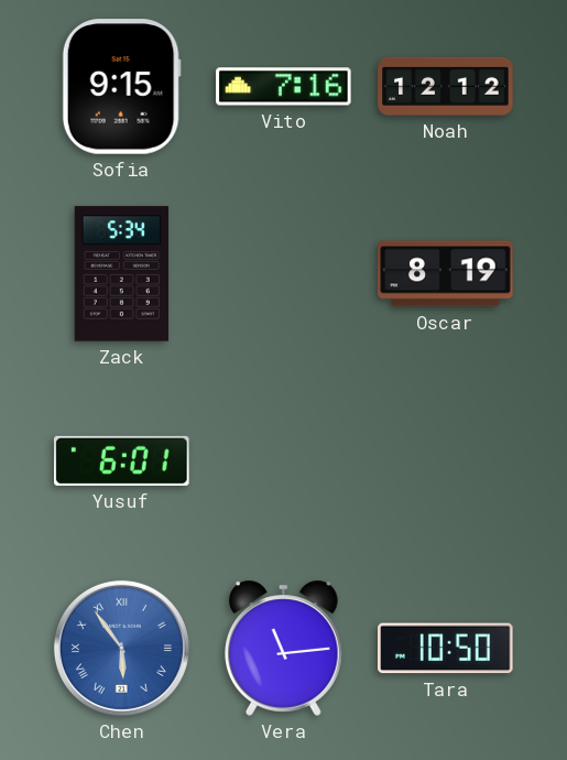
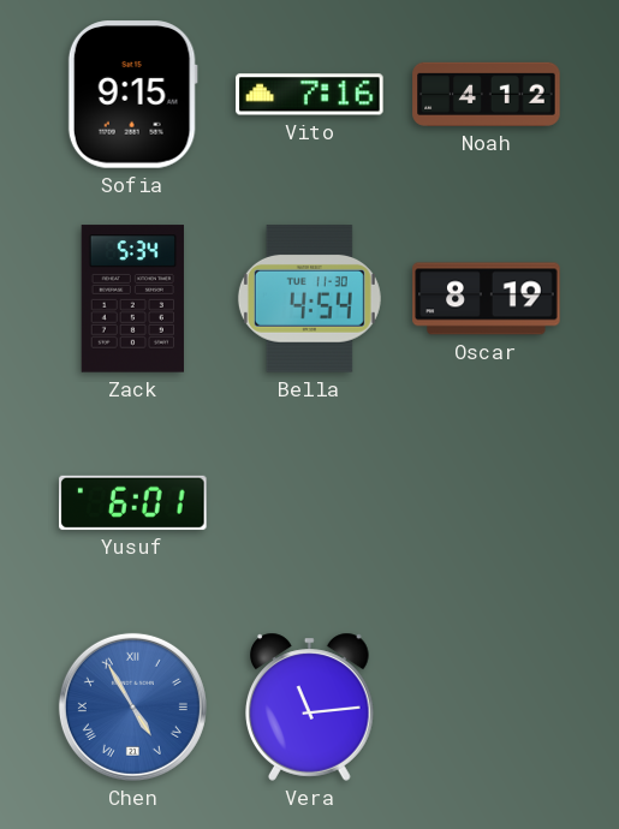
Noah: 12:12 -> 4:12
Bella: none -> 4:54
Chen: 5:54 -> 4:55
Tara: 10:50 -> none
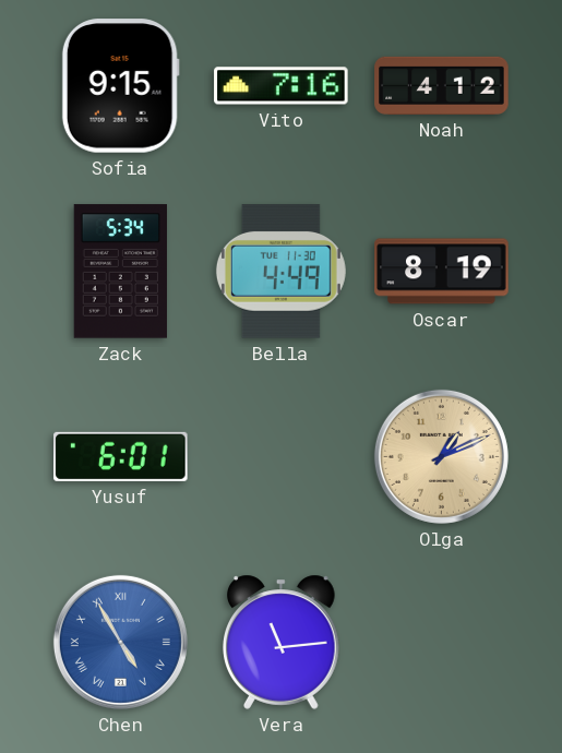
Bella: 4:54 -> 4:49
Olga: none -> 1:11
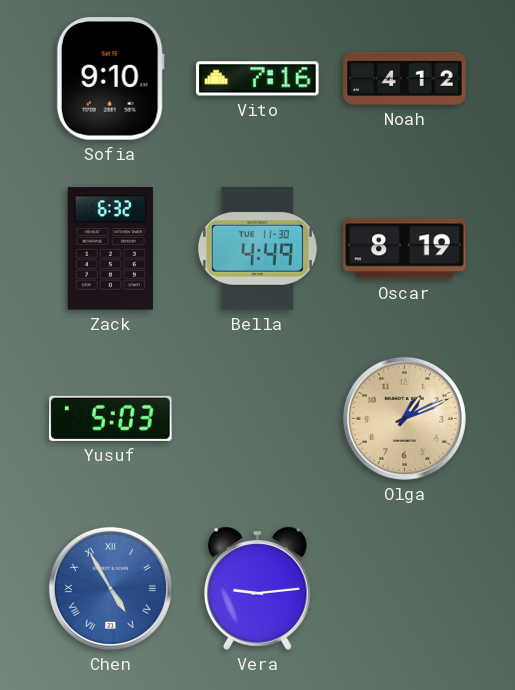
Sofia: 9:15 -> 9:10
Zack: 5:34 -> 6:32
Yusuf: 6:01 -> 5:03
Vera: 11:14 -> 9:14
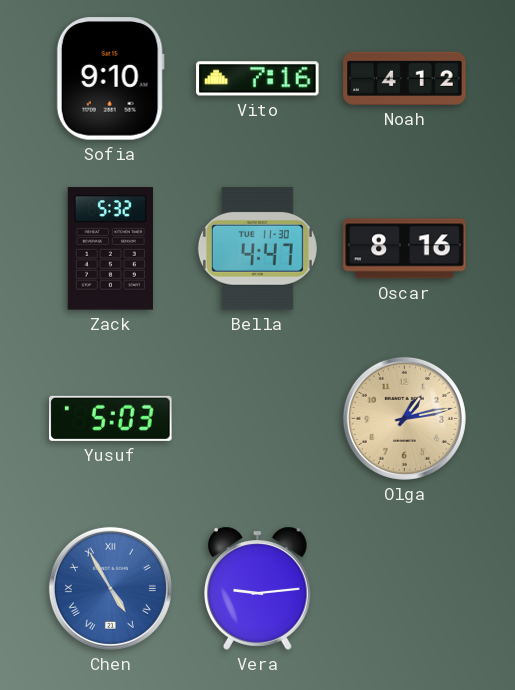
Zack: 6:32 -> 5:32
Bella: 4:49 -> 4:47
Oscar: 8:19 -> 8:16
Olga: 1:11 -> 1:13
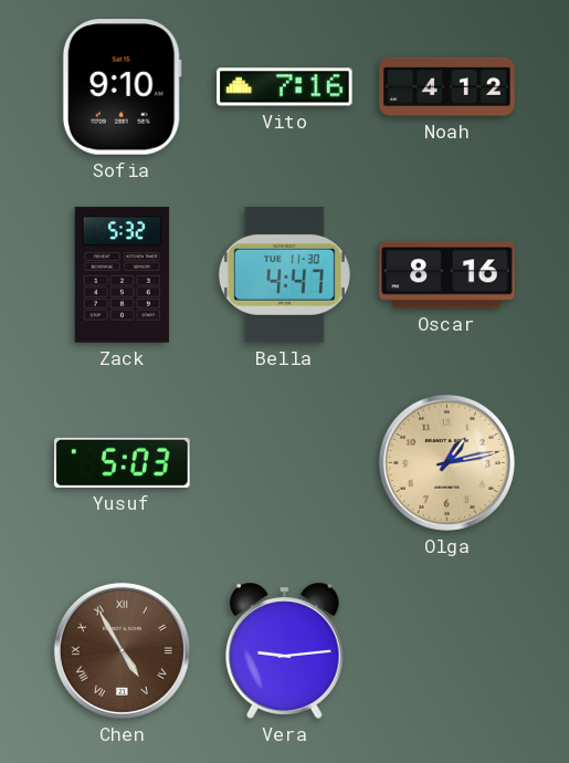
Chen dial: blue -> brown
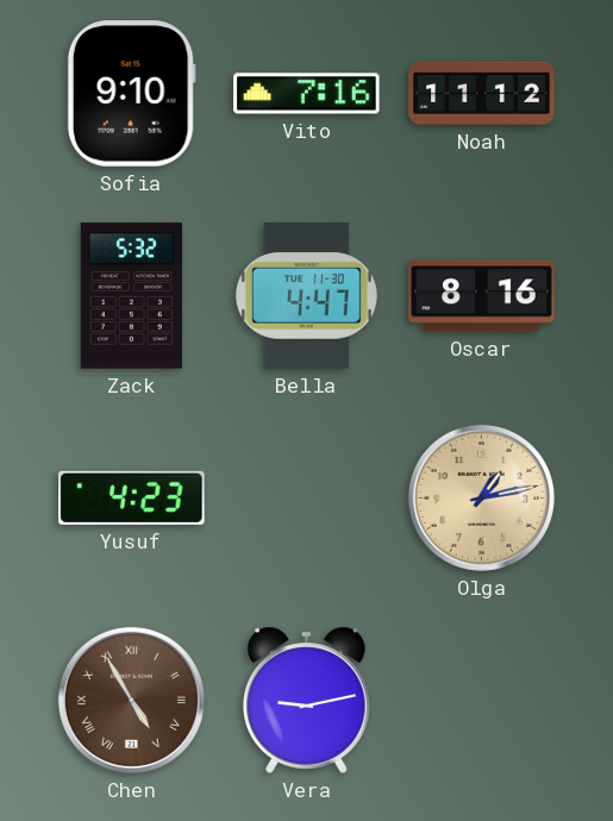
Noah: 4:12 -> 11:12
Yusuf: 5:03 -> 4:23
Vera: 9:14 -> 9:13
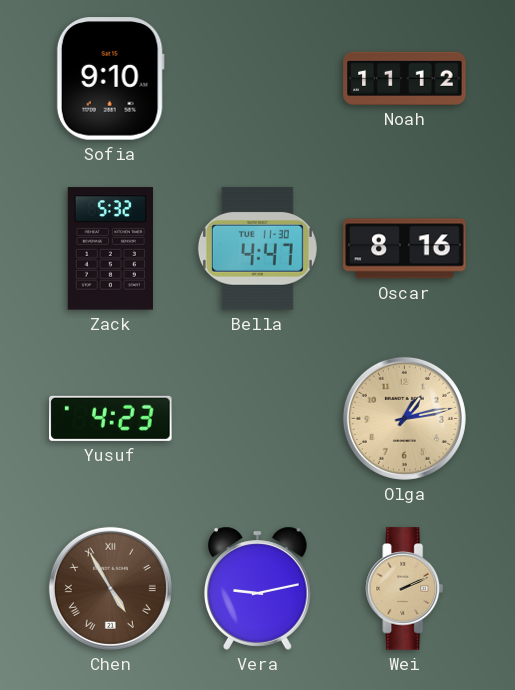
Vito: 7:16 -> none
Wei: none -> 2:11
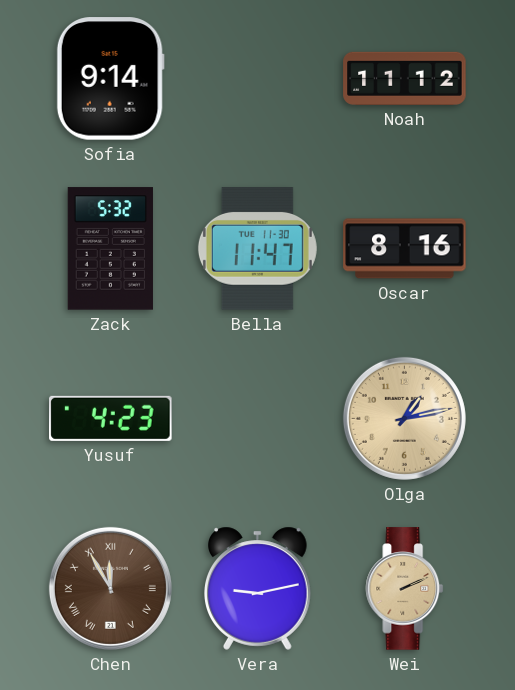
Sofia: 9:10 -> 9:14
Bella: 4:47 -> 11:47
Chen: 4:55 -> 11:55
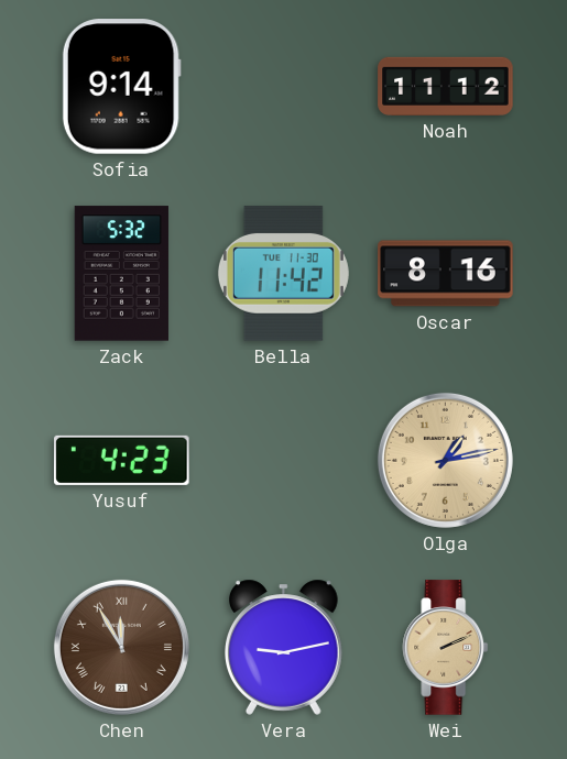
Bella: 11:47 -> 11:42
